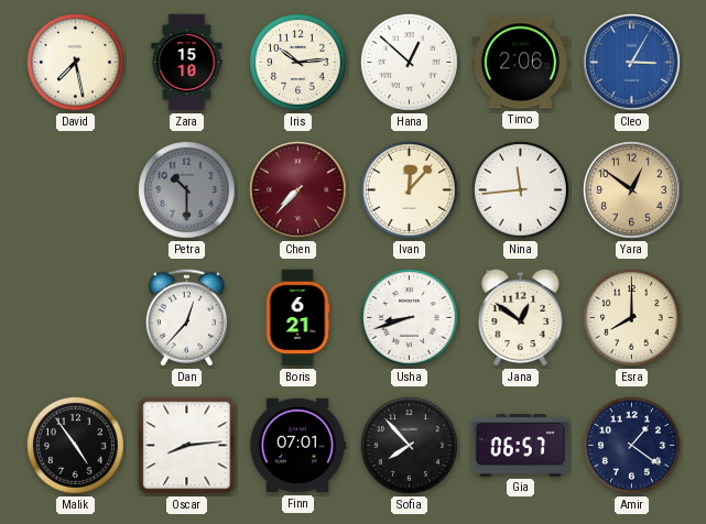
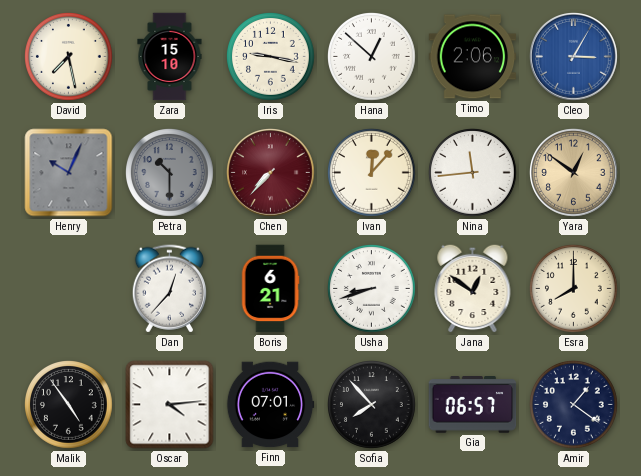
Iris: 10:14 -> 9:17
Henry: none -> 10:04
Oscar: 8:14 -> 4:14
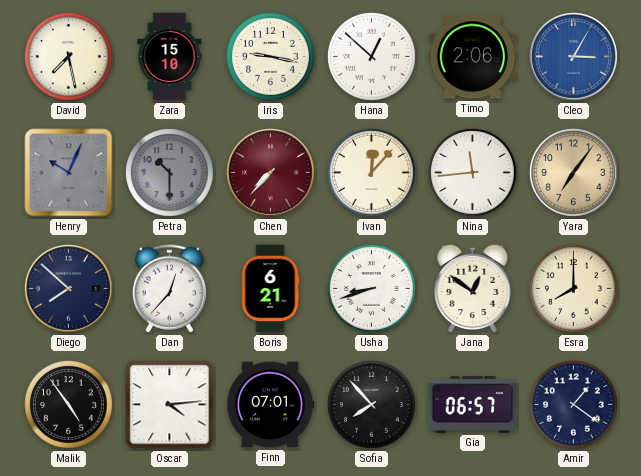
Yara: 12:51 -> 7:06
Diego: none -> 7:52
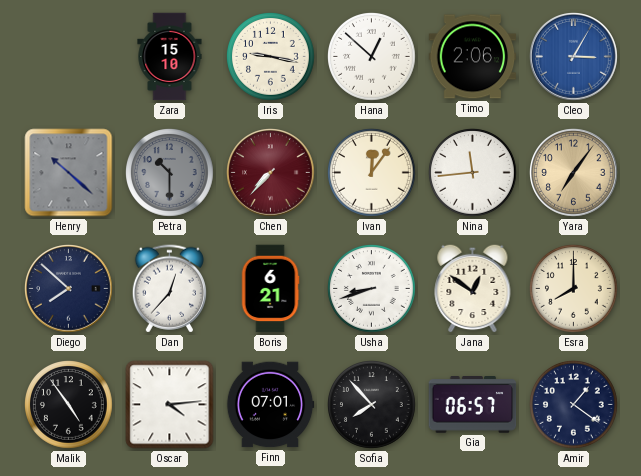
David: 7:28 -> none
Henry: 10:04 -> 10:22
Ivan: 12:07 -> 12:06
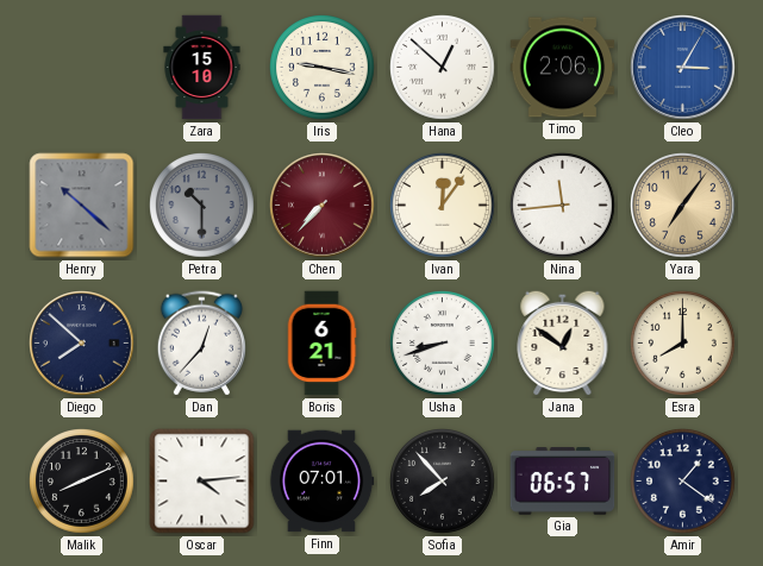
Malik: 4:54 -> 8:11
